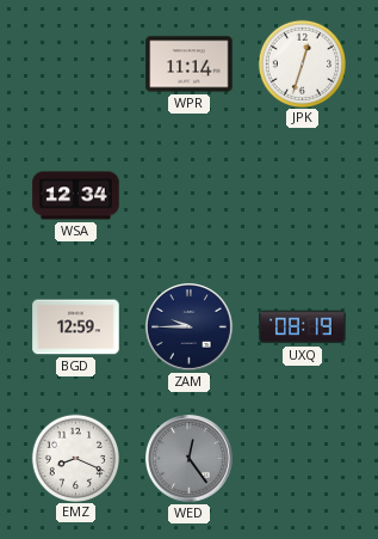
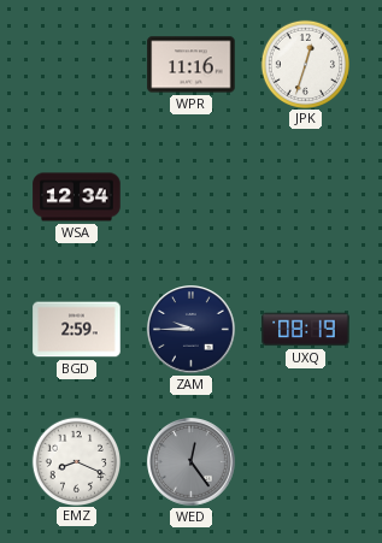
WPR: 11:14 -> 11:16
BGD: 12:59 -> 2:59
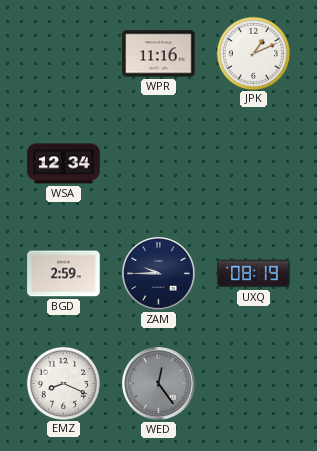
JPK: 12:33 -> 1:11
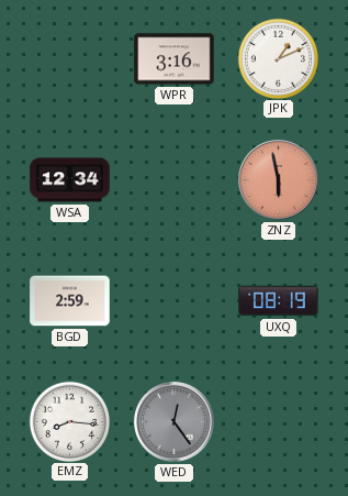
WPR: 11:16 -> 3:16
ZNZ: none -> 5:58
ZAM: 9:45 -> none
EMZ: 8:19 -> 8:16
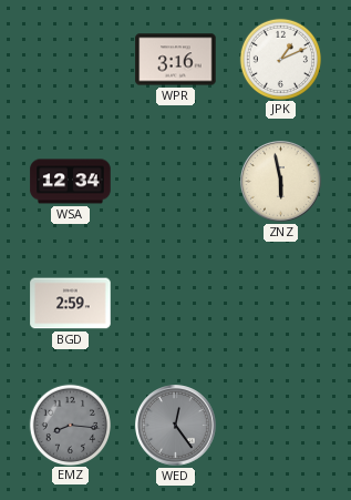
ZNZ dial: salmon -> cream
UXQ: 08:19 -> none
EMZ dial: white -> grey
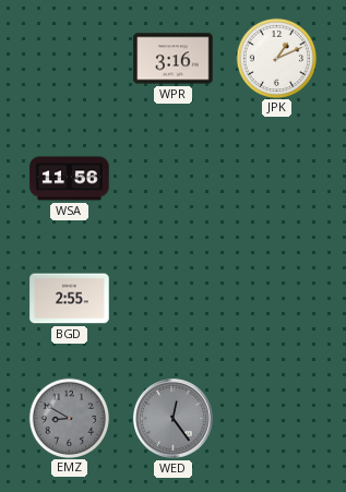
WSA: 12:34 -> 11:56
ZNZ: 5:58 -> none
BGD: 2:59 -> 2:55
EMZ: 8:16 -> 8:50
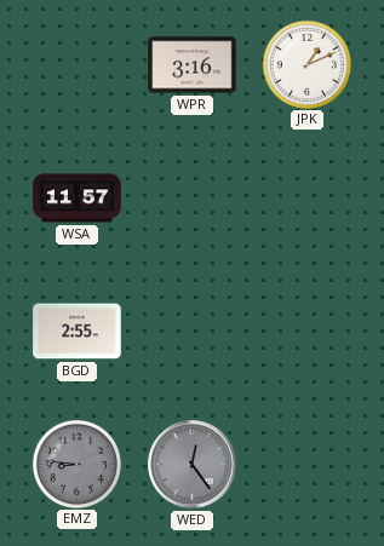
WSA: 11:56 -> 11:57
EMZ: 8:50 -> 8:46
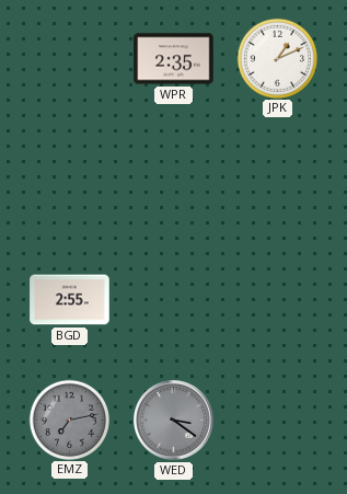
WPR: 3:16 -> 2:35
WSA: 11:57 -> none
EMZ: 8:46 -> 7:13
WED: 12:24 -> 3:21
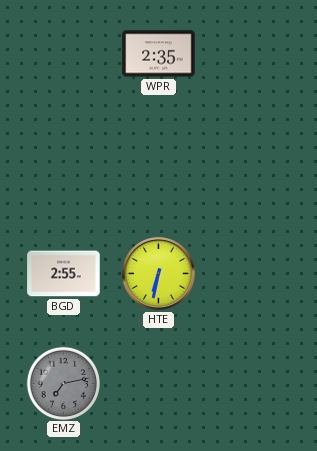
JPK: 1:11 -> none
HTE: none -> 6:32
WED: 3:21 -> none
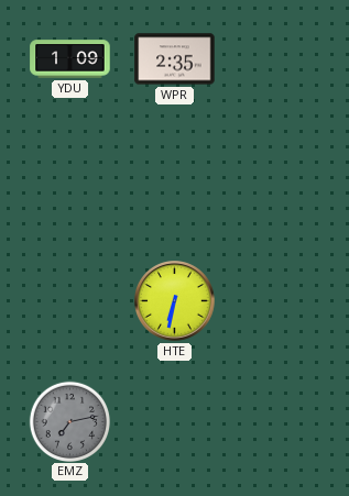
YDU: none -> 1:09
BGD: 2:55 -> none
